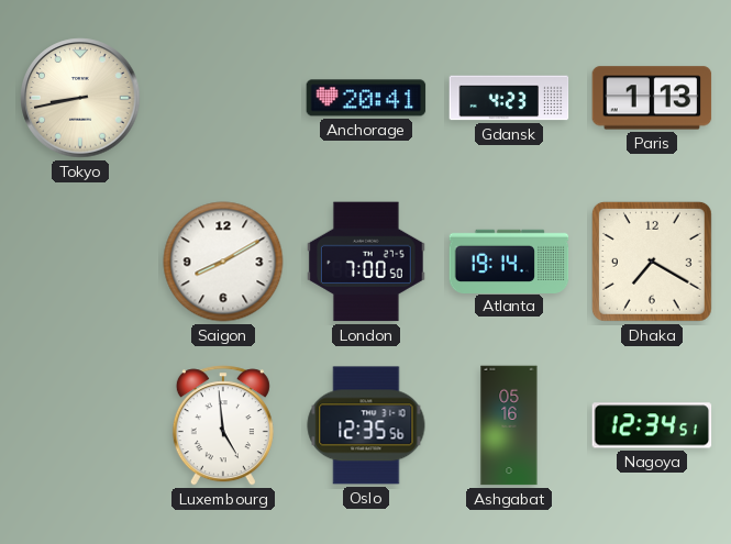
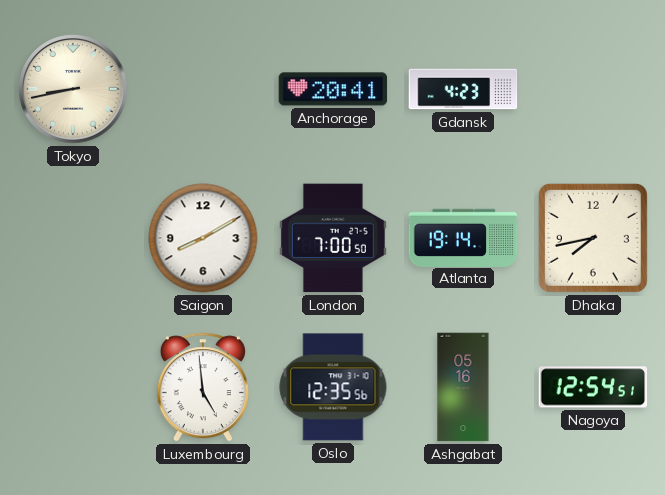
Paris: 1:13 -> none
Dhaka: 7:20 -> 7:43
Nagoya: 12:34 -> 12:54
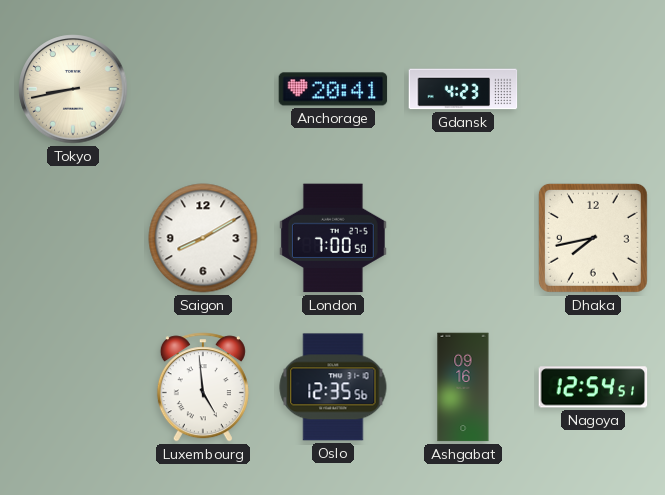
Atlanta: 19:14 -> none
Ashgabat: 05:16 -> 09:16
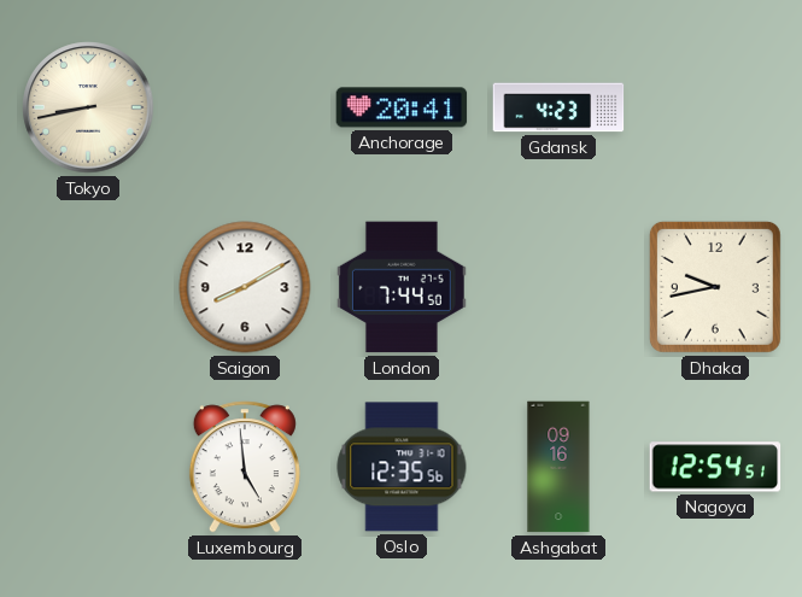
London: 7:00 -> 7:44
Dhaka: 7:43 -> 9:43
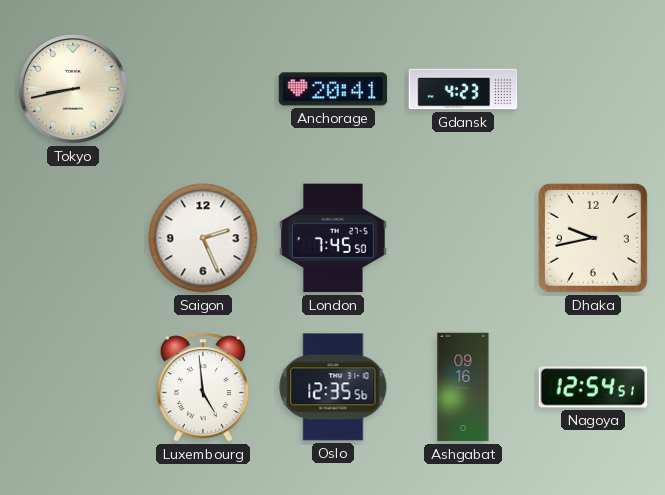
Saigon: 8:10 -> 2:26
London: 7:44 -> 7:45
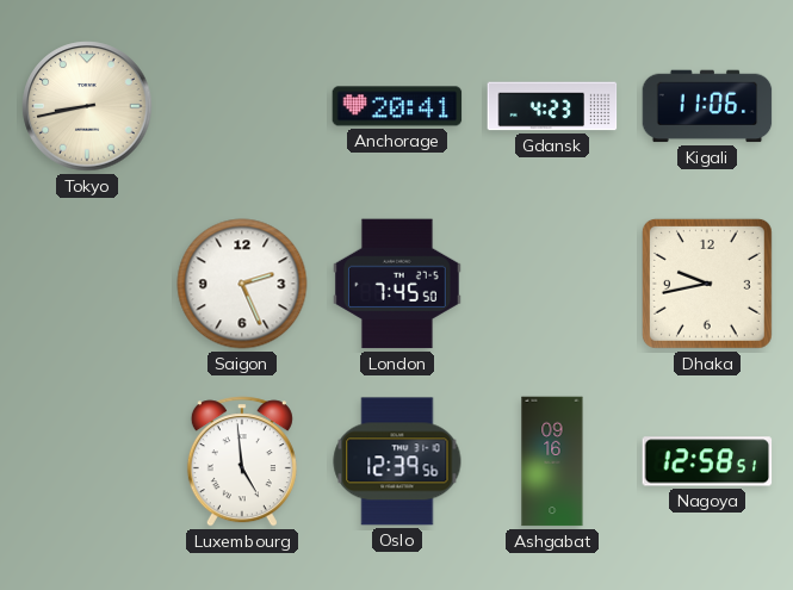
Kigali: none -> 11:06
Oslo: 12:35 -> 12:39
Nagoya: 12:54 -> 12:58
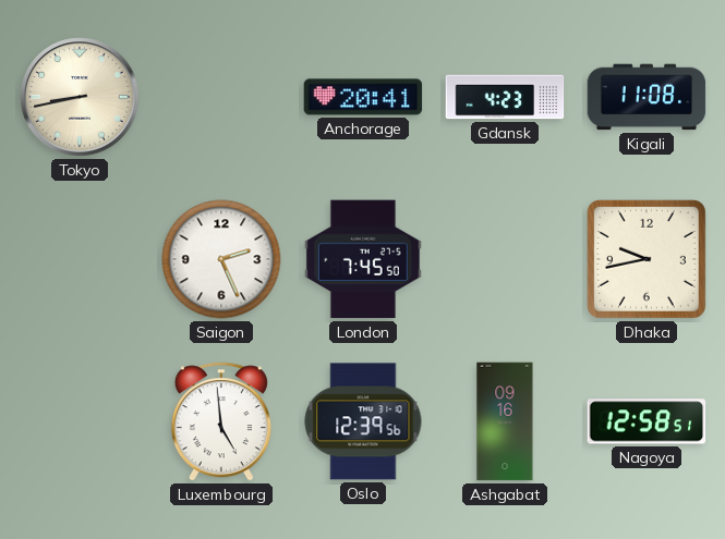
Kigali: 11:06 -> 11:08
